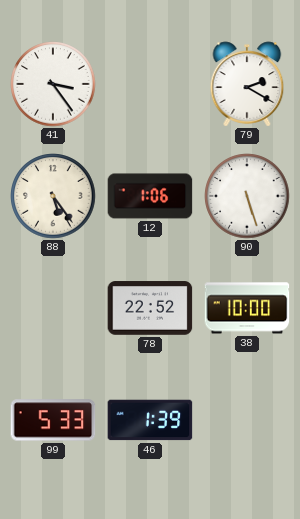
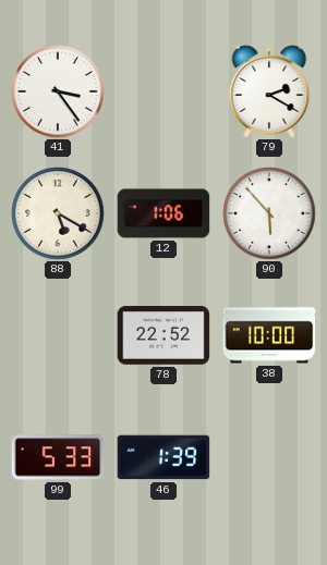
88: 5:24 -> 5:20
90: 5:27 -> 5:53
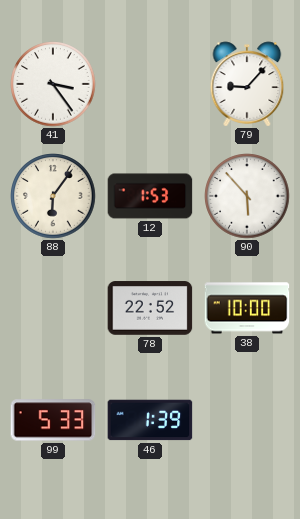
79: 2:20 -> 9:07
88: 5:20 -> 6:06
12: 1:06 -> 1:53
